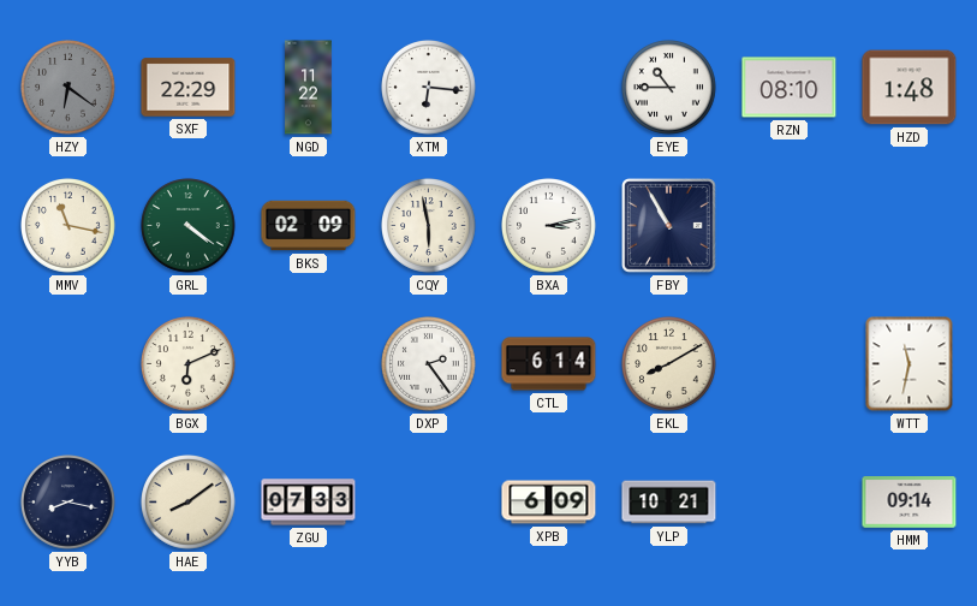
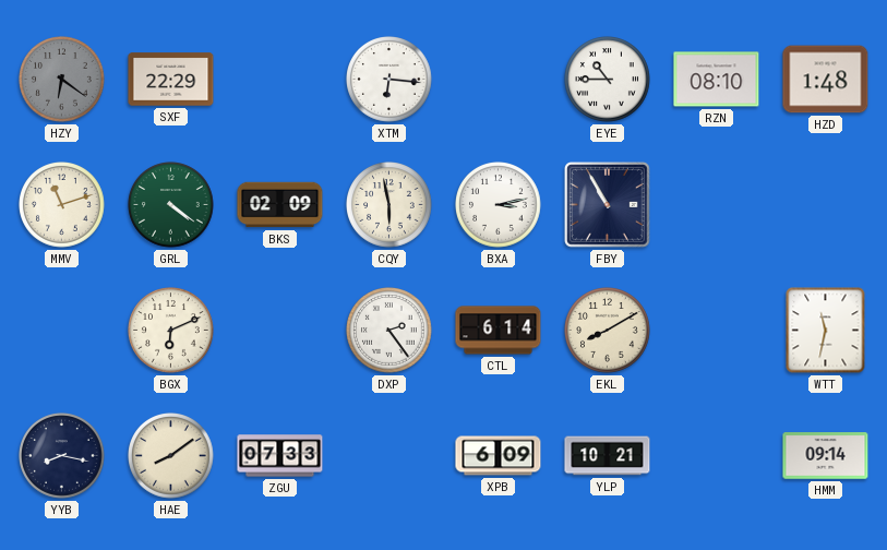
NGD: 11:22 -> none
MMV: 11:17 -> 11:12
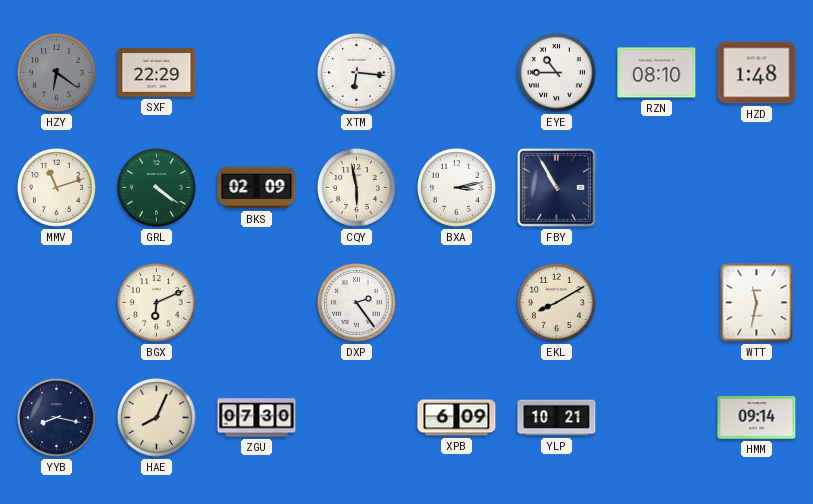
CTL: 6:14 -> none
HAE: 8:09 -> 8:04
ZGU: 07:33 -> 07:30
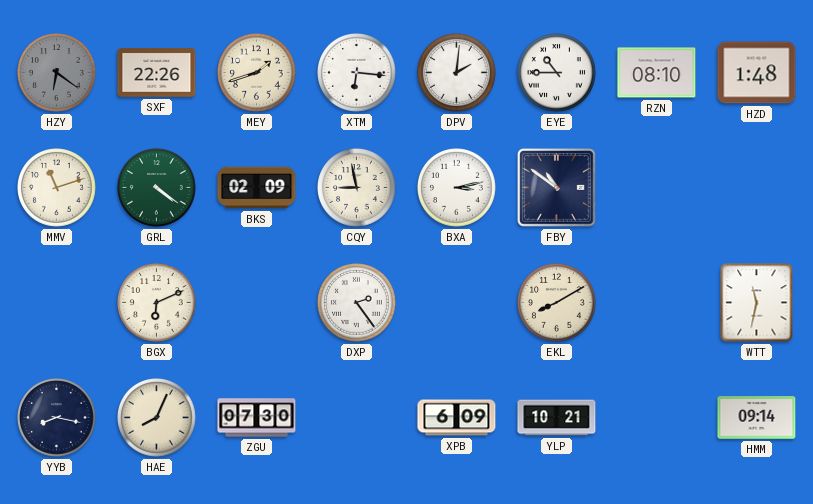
SXF: 22:29 -> 22:26
MEY: none -> 1:42
DPV: none -> 2:01
CQY: 5:58 -> 8:58
FBY: 10:55 -> 10:51
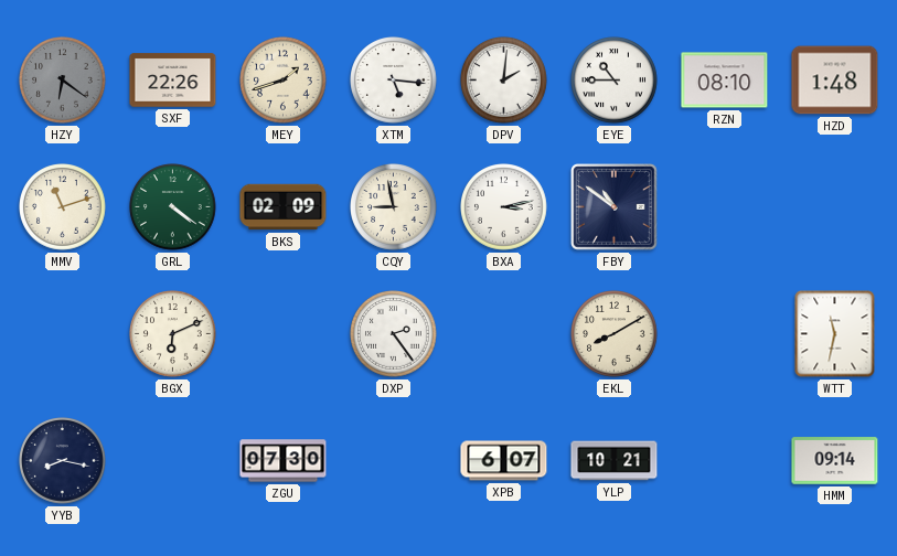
XTM: 6:16 -> 5:16
HAE: 8:04 -> none
XPB: 6:09 -> 6:07
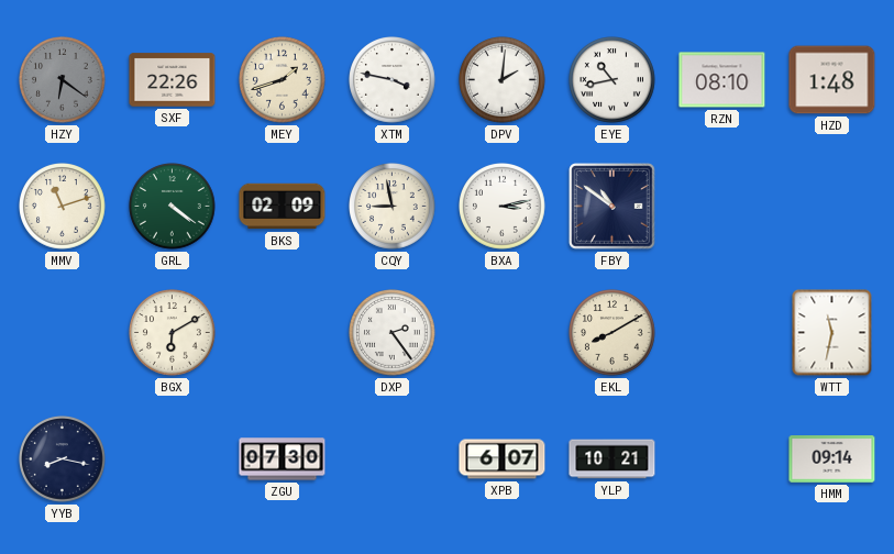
XTM: 5:16 -> 3:47
EYE: 10:45 -> 10:43
BGX: 6:11 -> 6:10
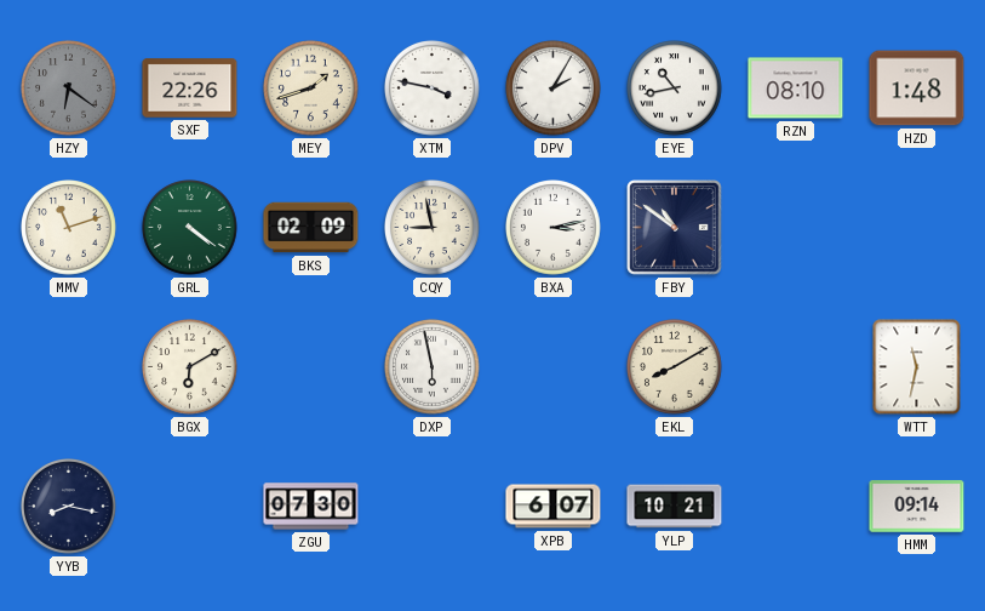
DPV: 2:01 -> 2:05
DXP: 2:24 -> 5:58
